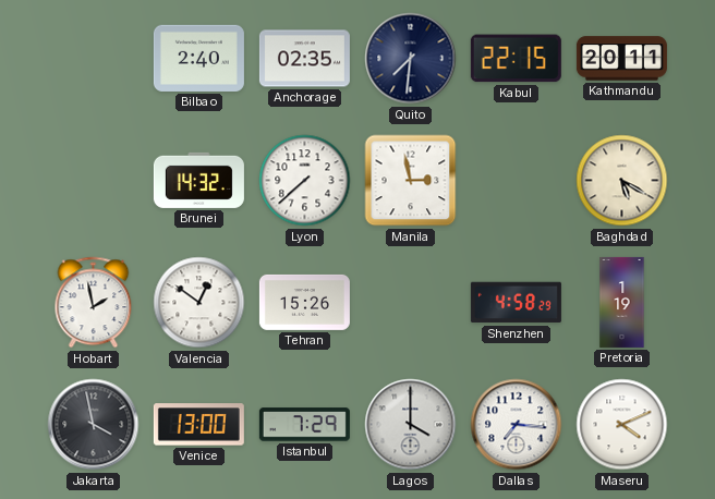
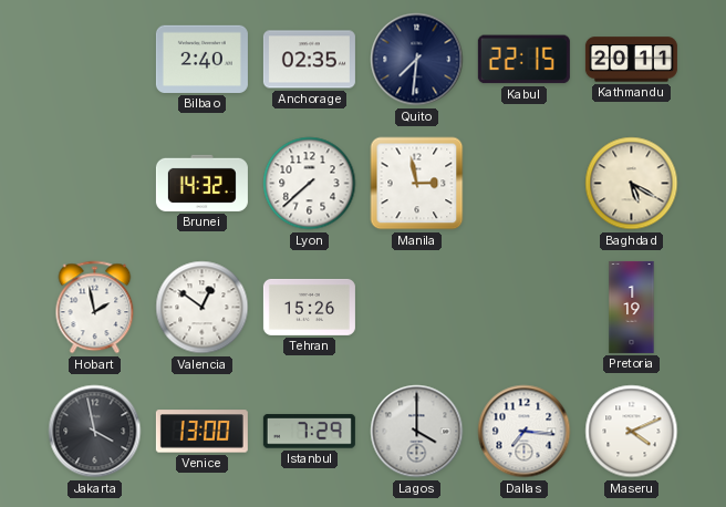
Shenzhen: 4:58 -> none
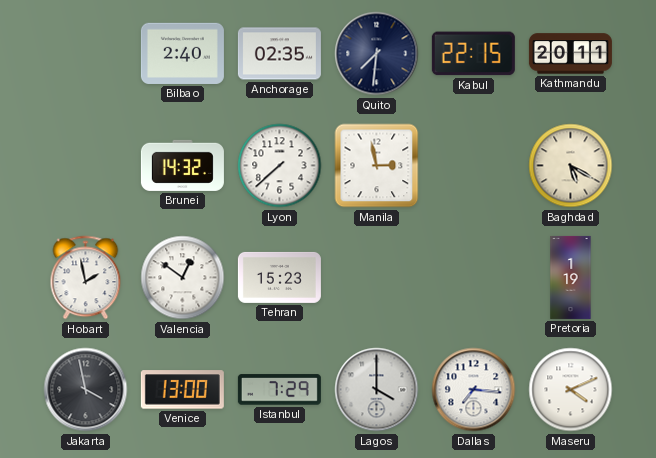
Tehran: 15:26 -> 15:23
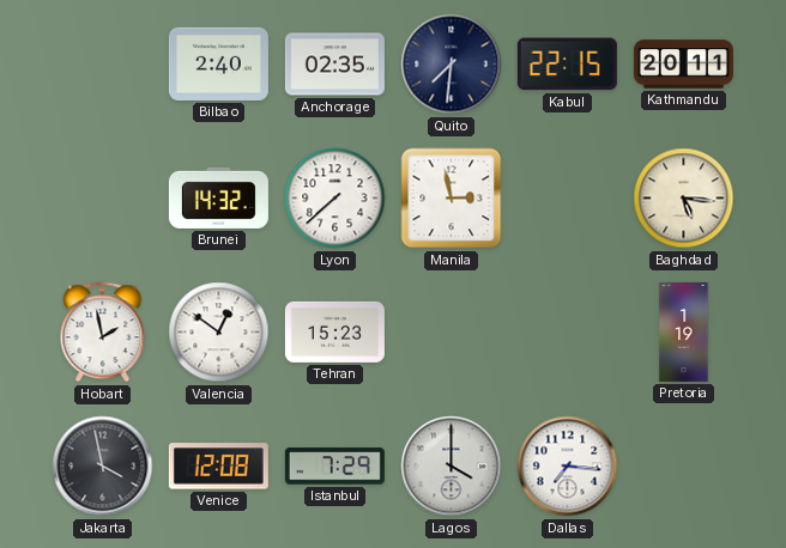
Baghdad: 5:20 -> 5:16
Venice: 13:00 -> 12:08
Maseru: 4:11 -> none
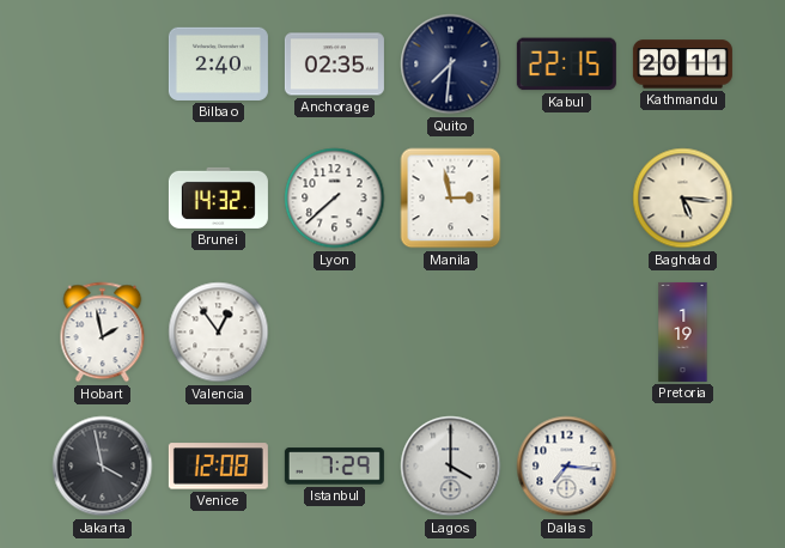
Valencia: 12:51 -> 12:54
Tehran: 15:23 -> none
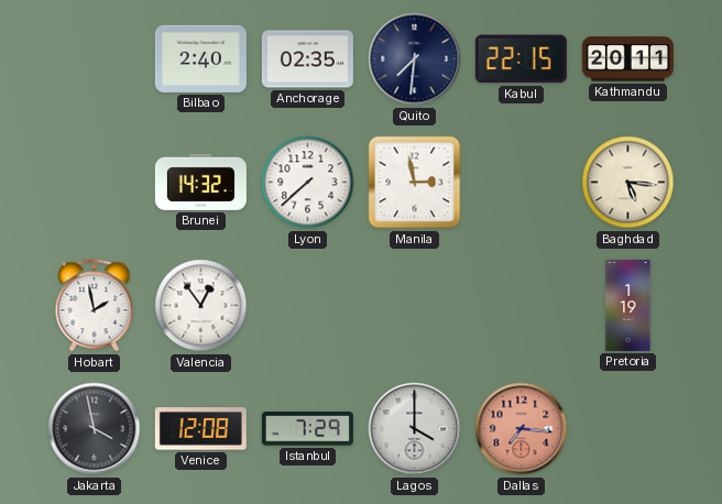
Dallas dial: white -> salmon
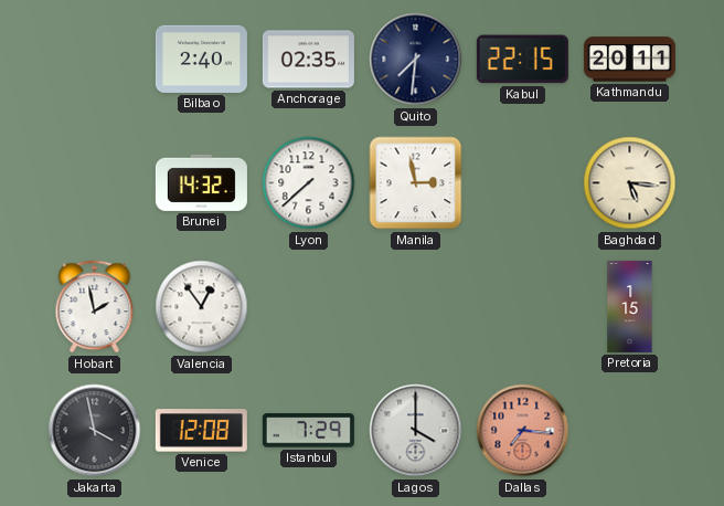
Pretoria: 1:19 -> 1:15
